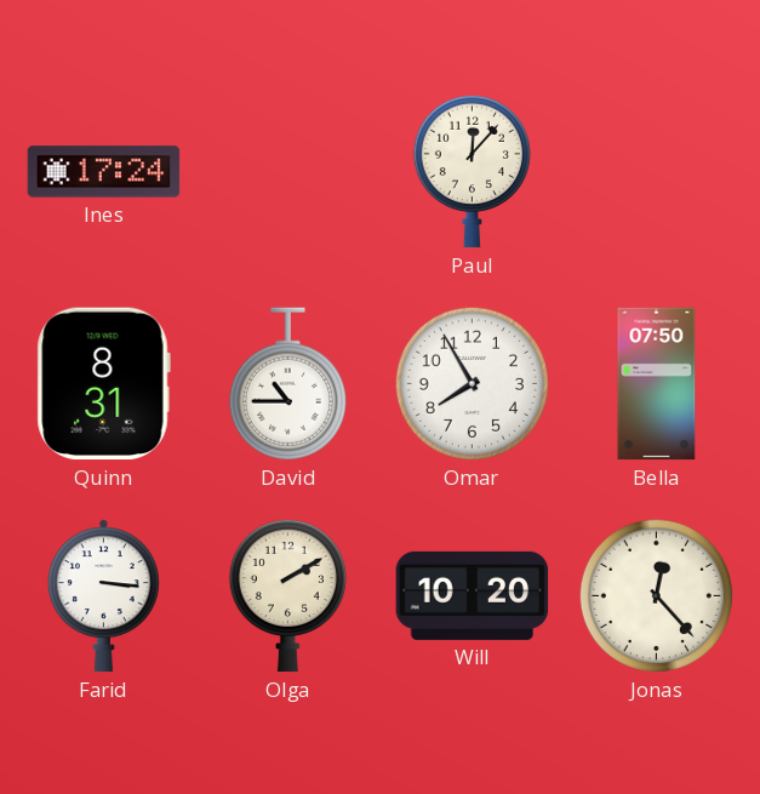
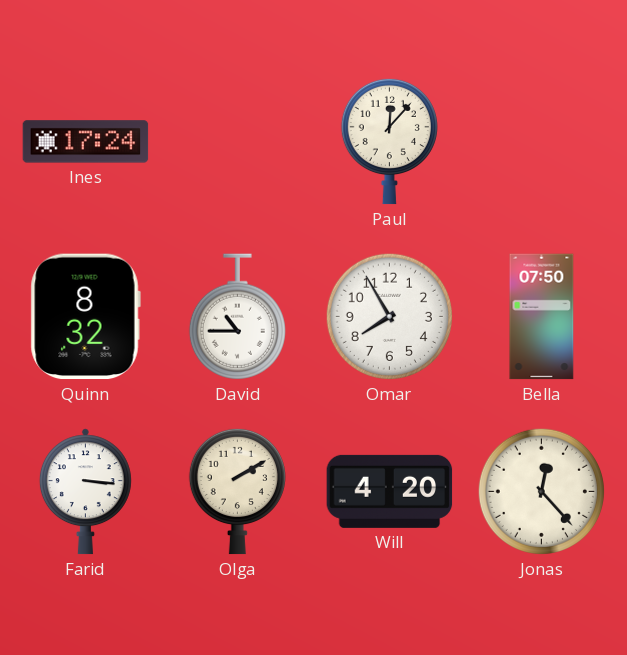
Quinn: 8:31 -> 8:32
Will: 10:20 -> 4:20
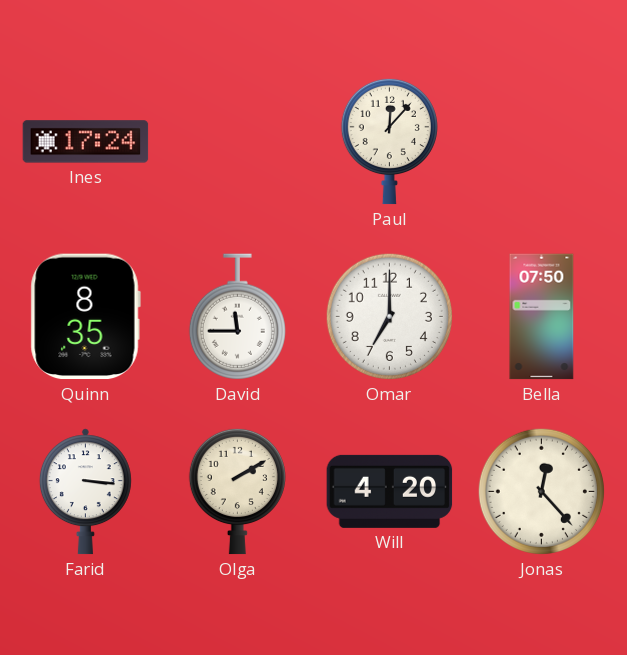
Quinn: 8:32 -> 8:35
David: 10:45 -> 11:45
Omar: 7:55 -> 7:00
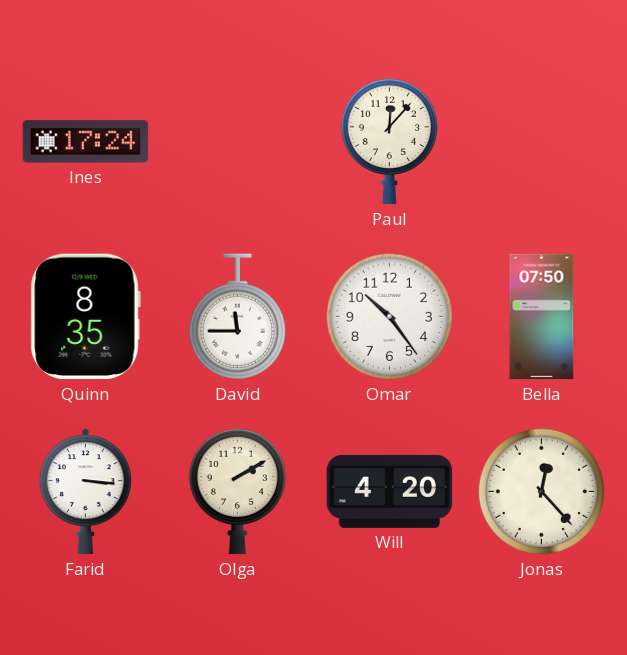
Omar: 7:00 -> 10:24
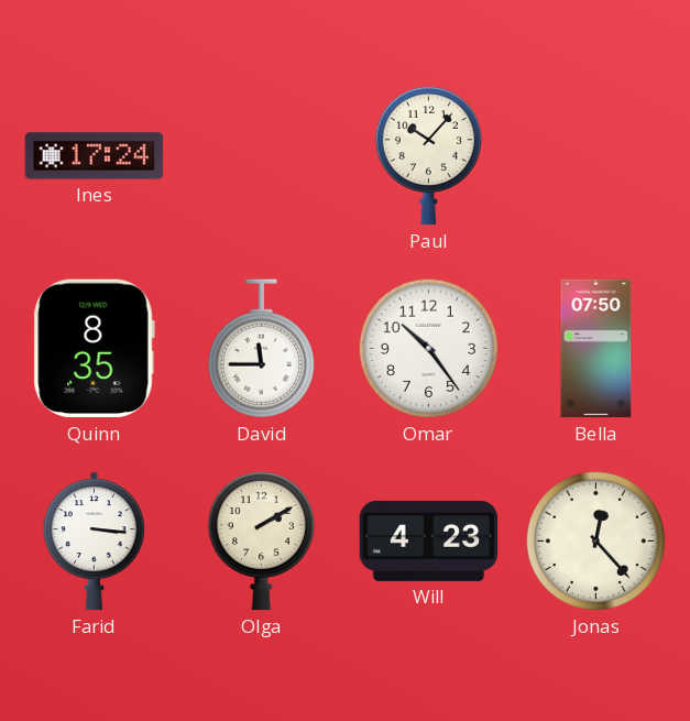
Paul: 12:07 -> 10:07
Will: 4:20 -> 4:23
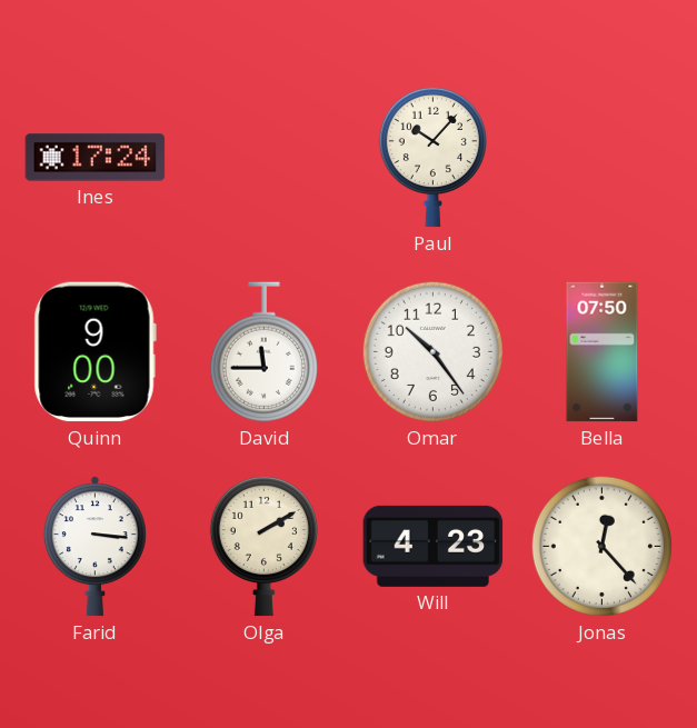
Quinn: 8:35 -> 9:00
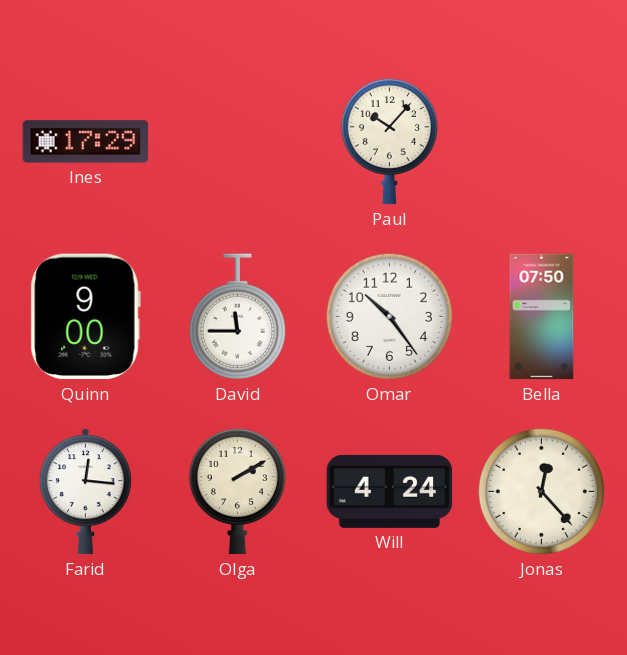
Ines: 17:24 -> 17:29
Farid: 3:16 -> 12:16
Will: 4:23 -> 4:24
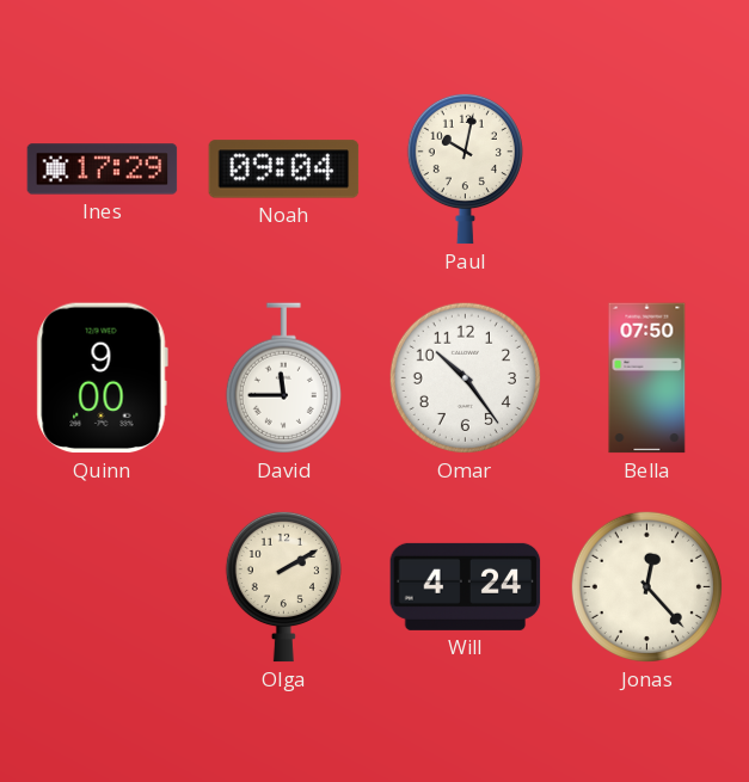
Noah: none -> 09:04
Paul: 10:07 -> 10:02
Farid: 12:16 -> none
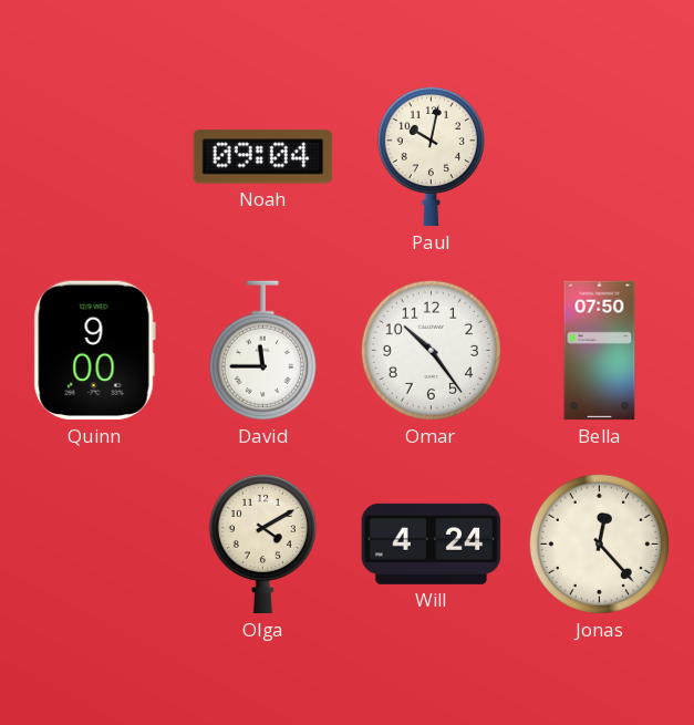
Ines: 17:29 -> none
Olga: 2:10 -> 4:10
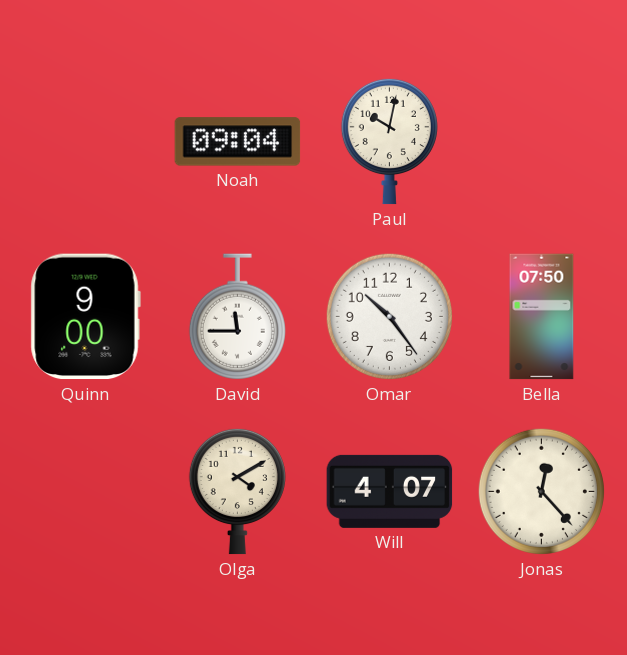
Will: 4:24 -> 4:07
